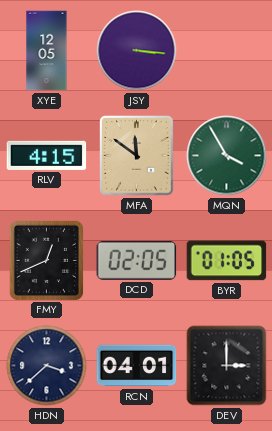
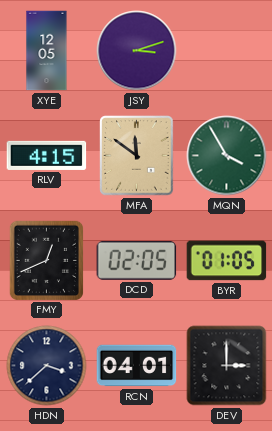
JSY: 3:16 -> 3:12
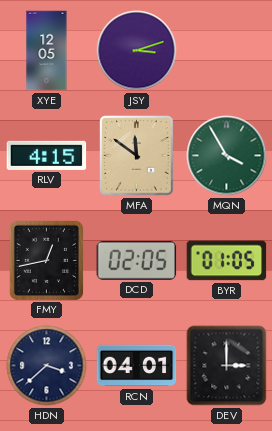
FMY: 12:41 -> 12:43
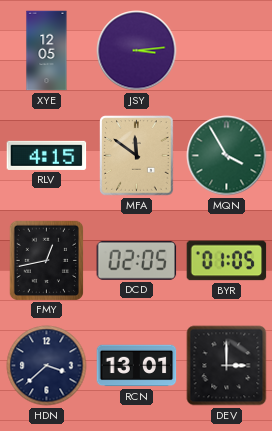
JSY: 3:12 -> 3:14
RCN: 04:01 -> 13:01
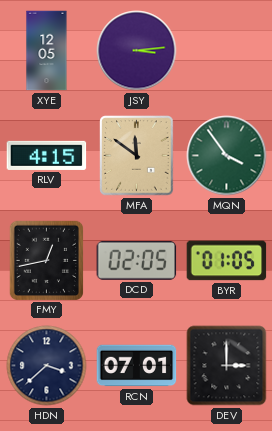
MQN: 3:55 -> 3:54
RCN: 13:01 -> 07:01
